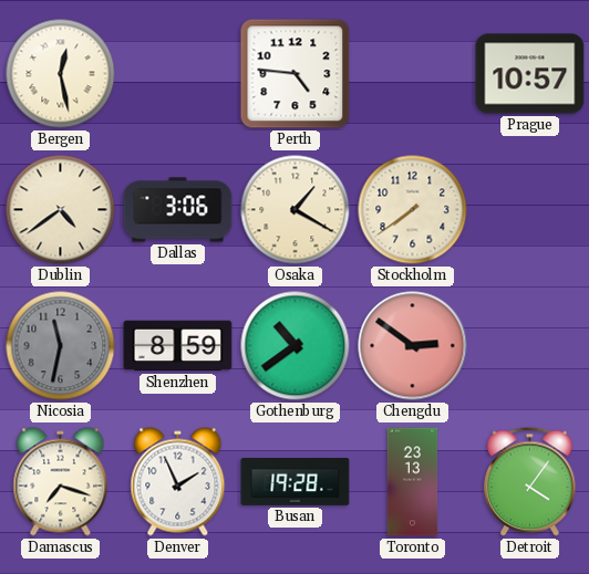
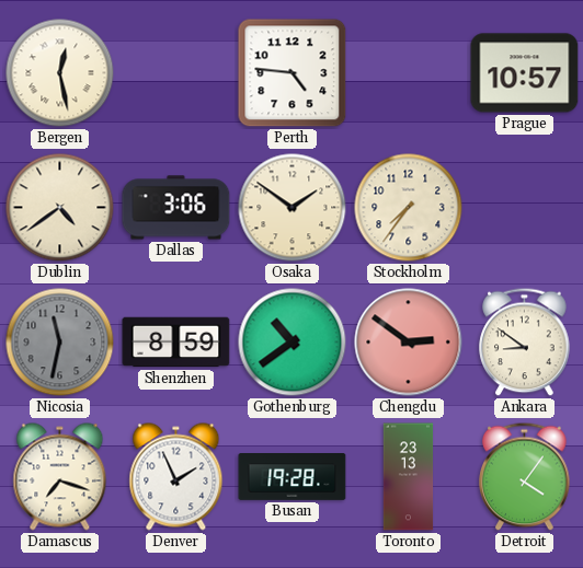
Osaka: 1:20 -> 1:51
Stockholm: 7:39 -> 7:36
Ankara: none -> 8:51
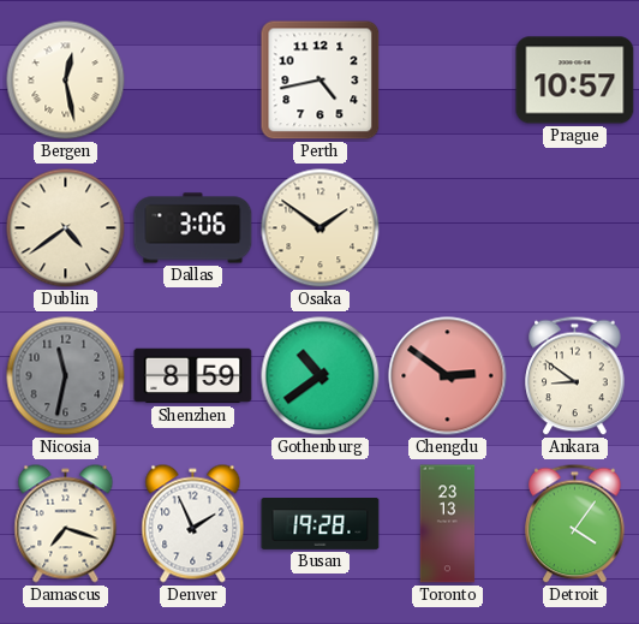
Perth: 4:46 -> 4:43
Stockholm: 7:36 -> none
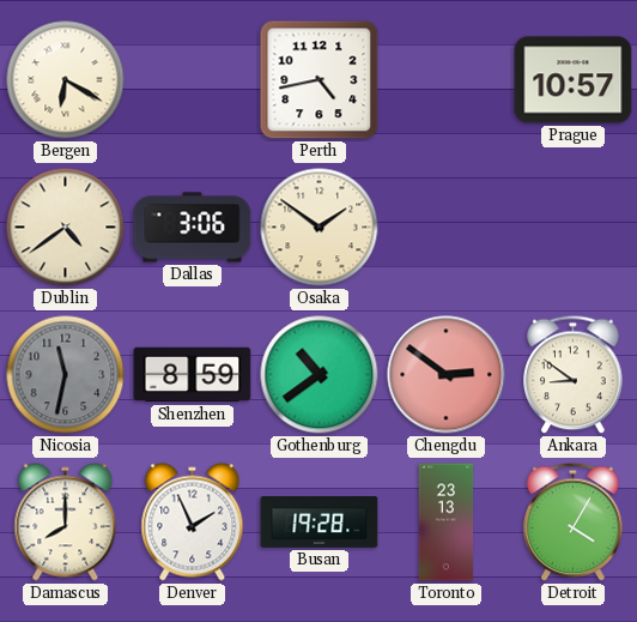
Bergen: 12:28 -> 6:20
Damascus: 7:18 -> 8:00
Detroit: 4:06 -> 4:05
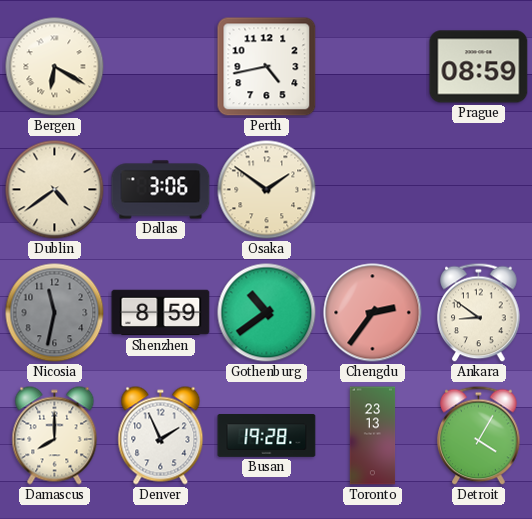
Prague: 10:57 -> 08:59
Chengdu: 2:51 -> 2:36
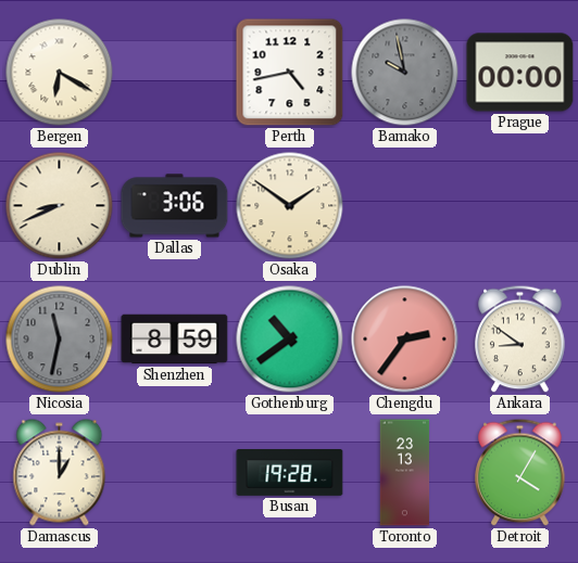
Bamako: none -> 9:58
Prague: 08:59 -> 00:00
Dublin: 4:39 -> 8:41
Damascus: 8:00 -> 1:00
Denver: 1:56 -> none
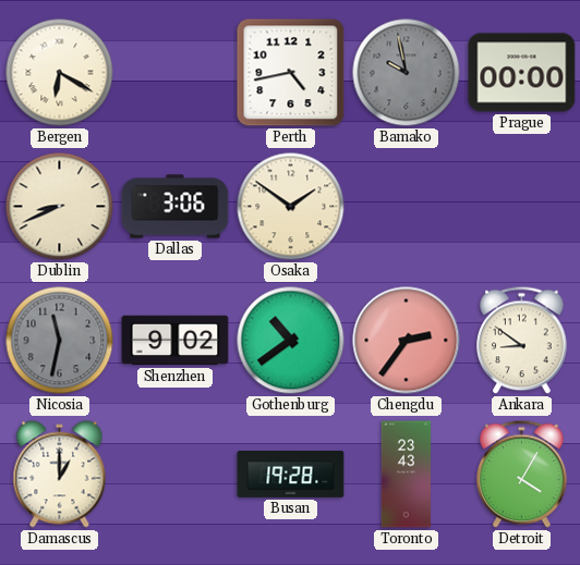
Shenzhen: 8:59 -> 9:02
Toronto: 23:13 -> 23:43
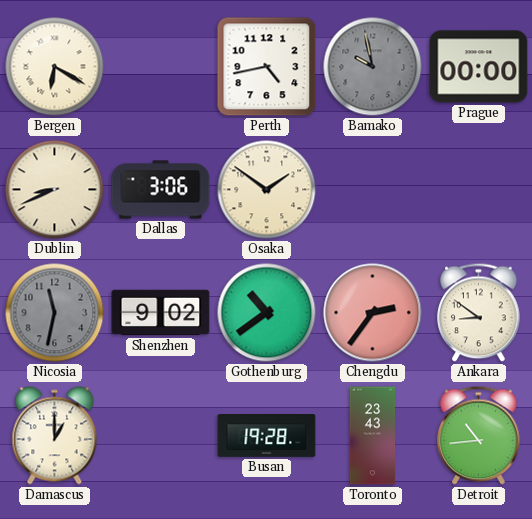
Detroit: 4:05 -> 10:44
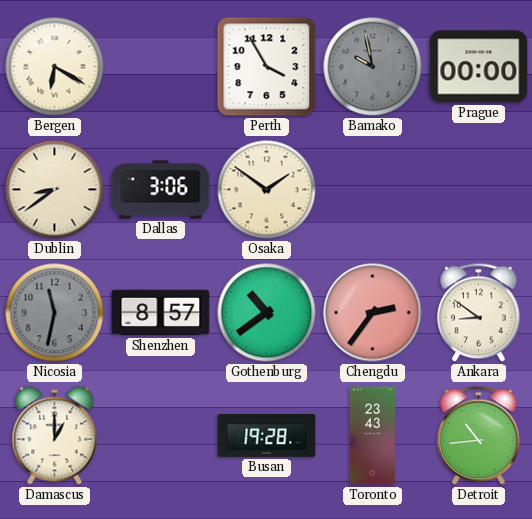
Perth: 4:43 -> 3:55
Dublin: 8:41 -> 8:39
Shenzhen: 9:02 -> 8:57
